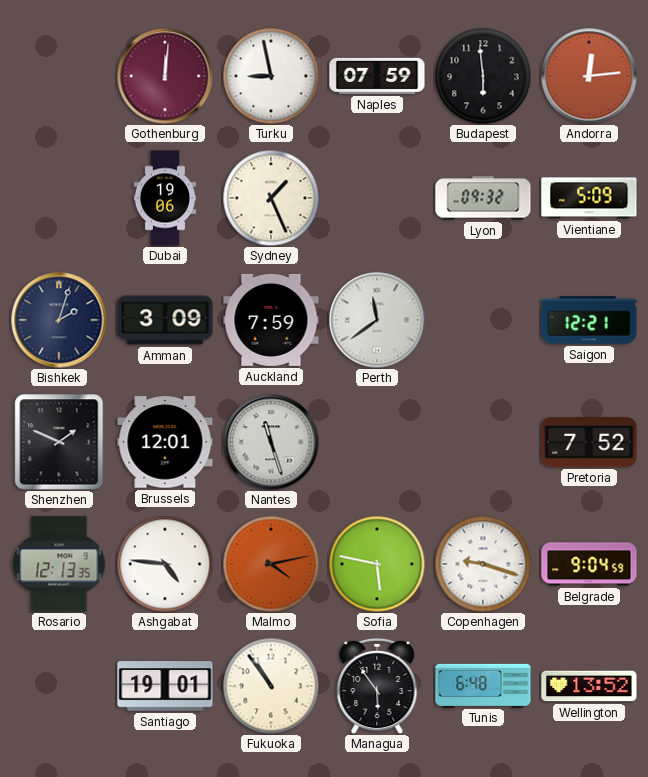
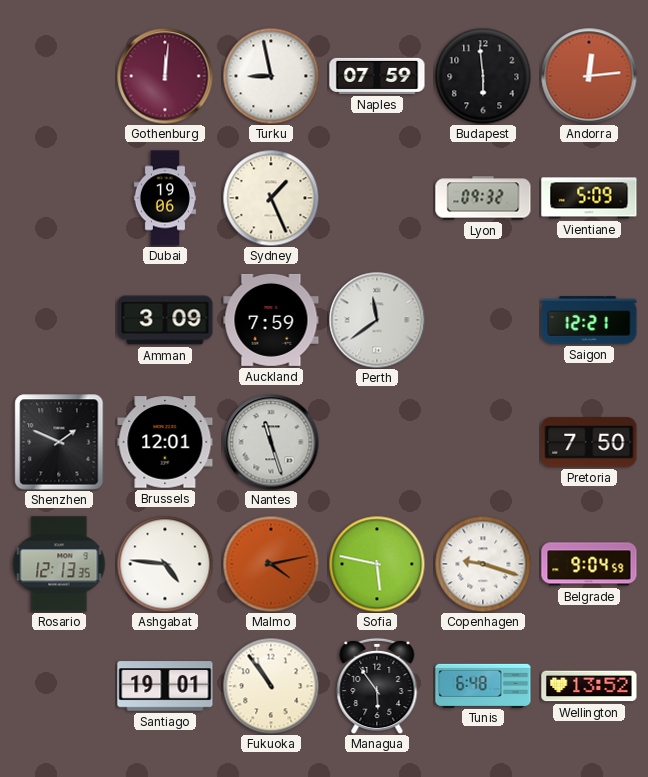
Bishkek: 2:03 -> none
Pretoria: 7:52 -> 7:50
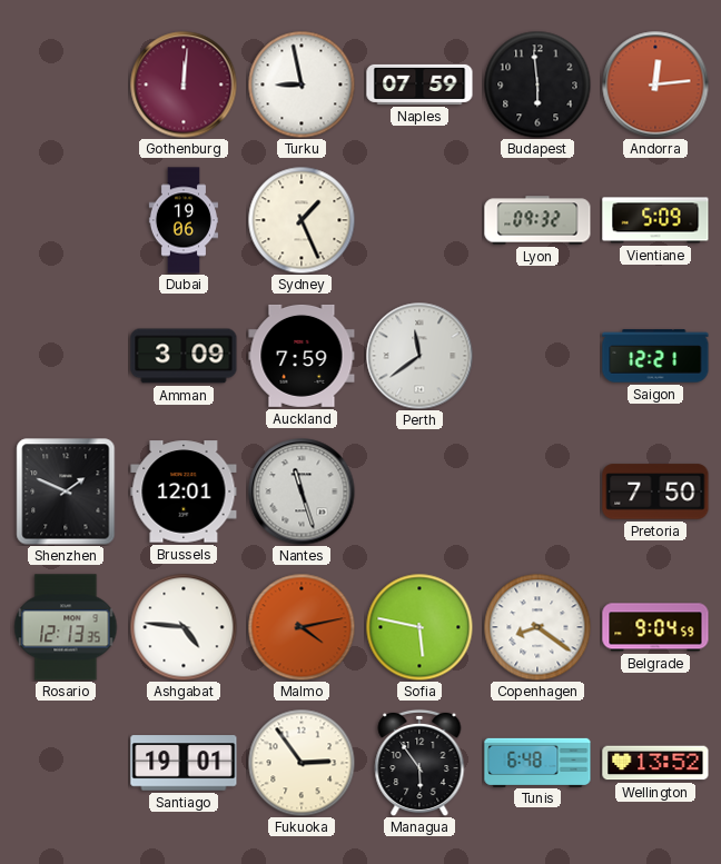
Copenhagen: 9:18 -> 8:21
Fukuoka: 10:54 -> 2:54
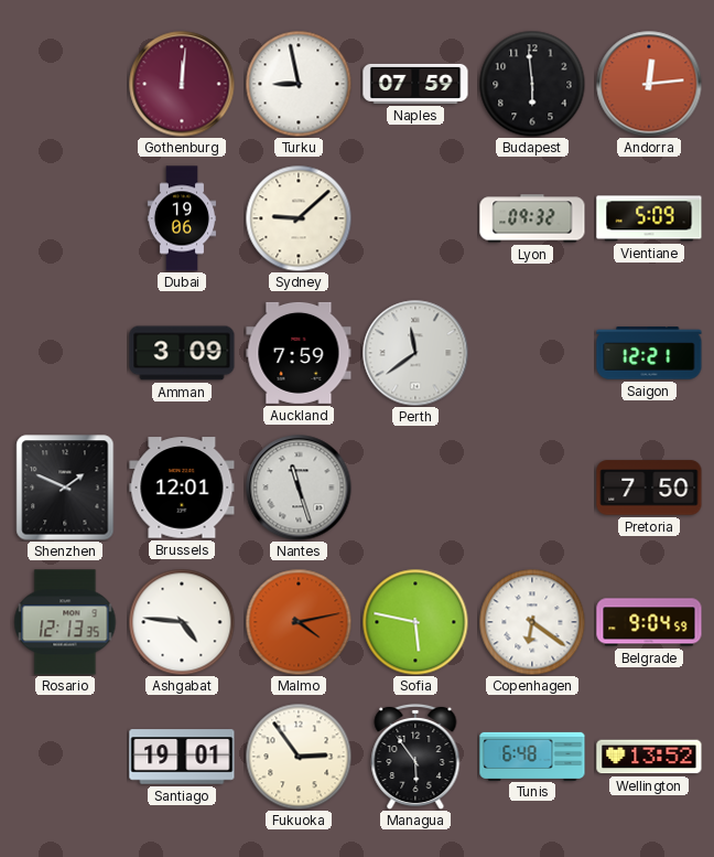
Sydney: 1:26 -> 9:08
Copenhagen: 8:21 -> 6:21
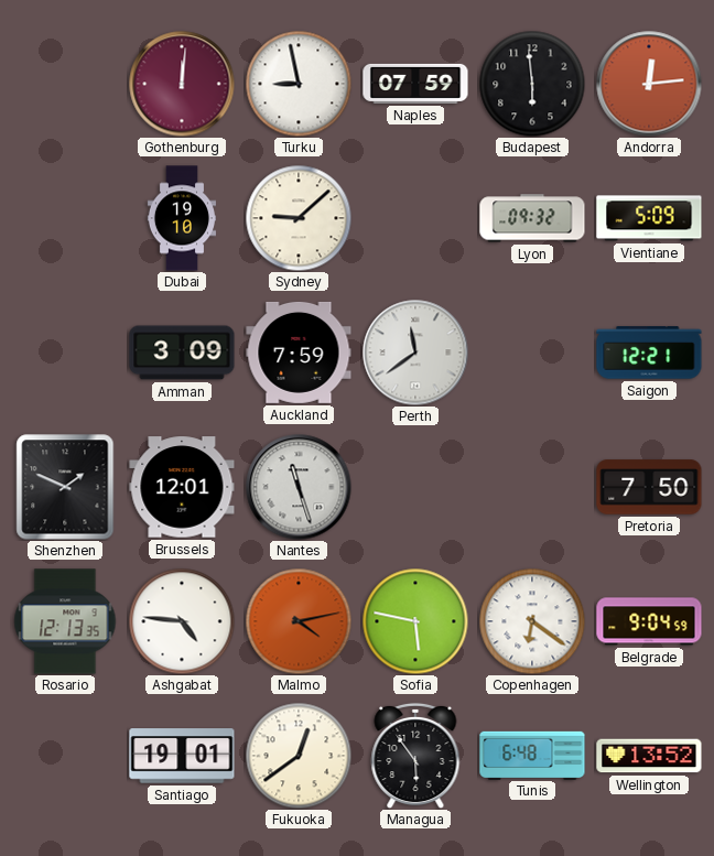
Dubai: 19:06 -> 19:10
Fukuoka: 2:54 -> 12:39
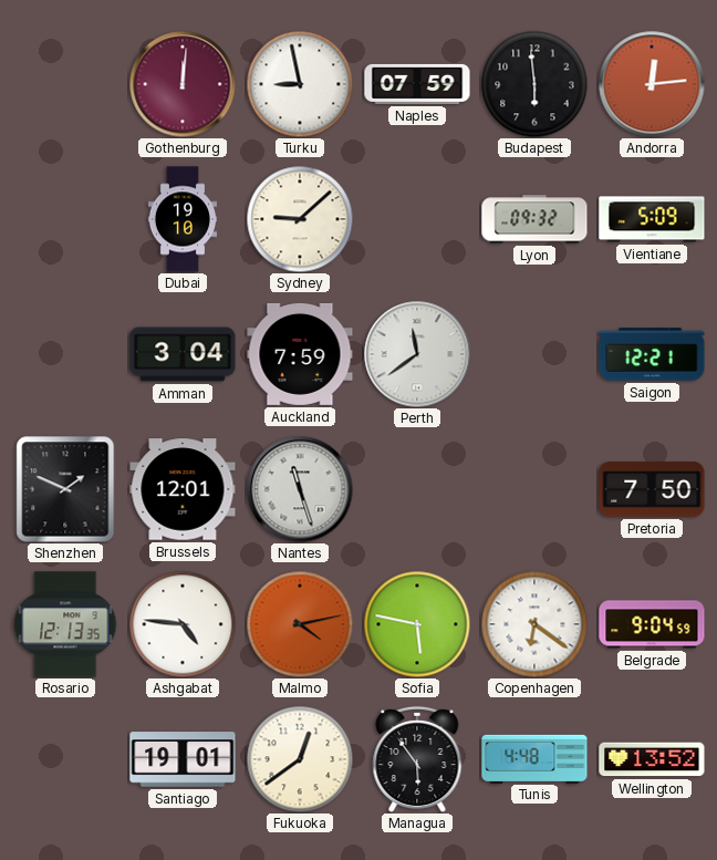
Amman: 3:09 -> 3:04
Tunis: 6:48 -> 4:48
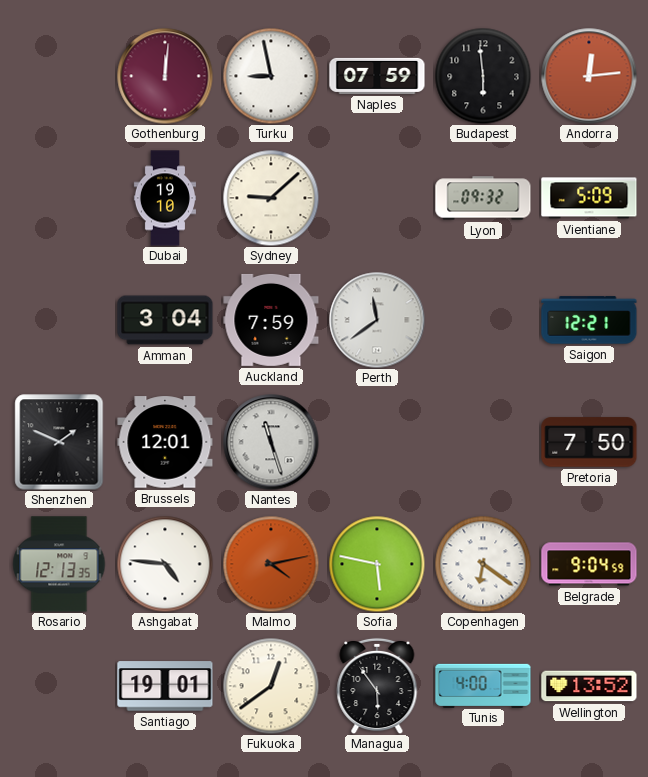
Tunis: 4:48 -> 4:00
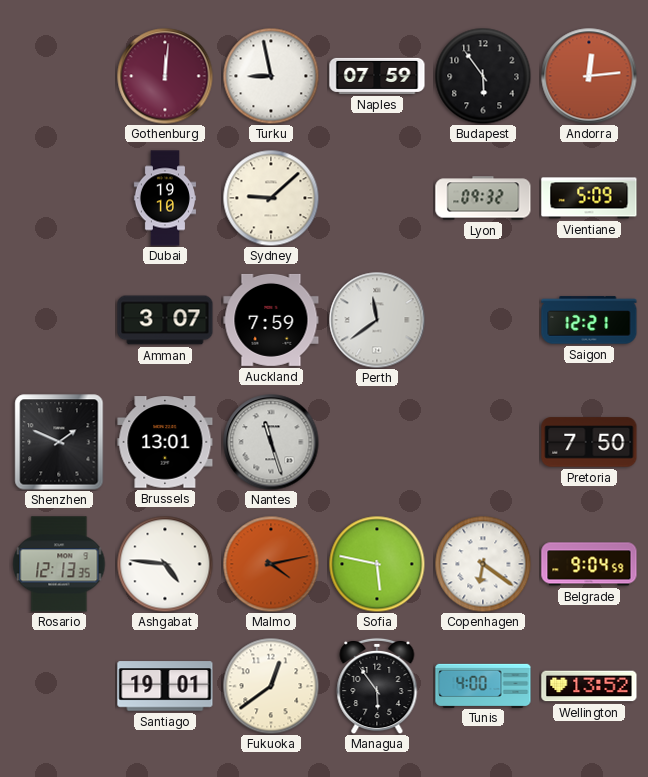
Budapest: 5:59 -> 5:54
Amman: 3:04 -> 3:07
Brussels: 12:01 -> 13:01
